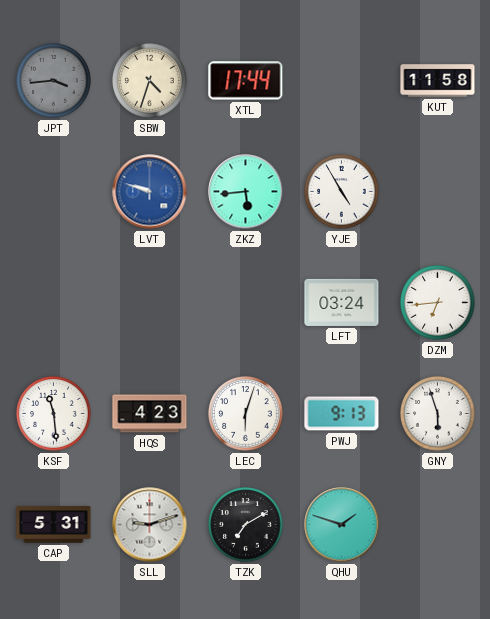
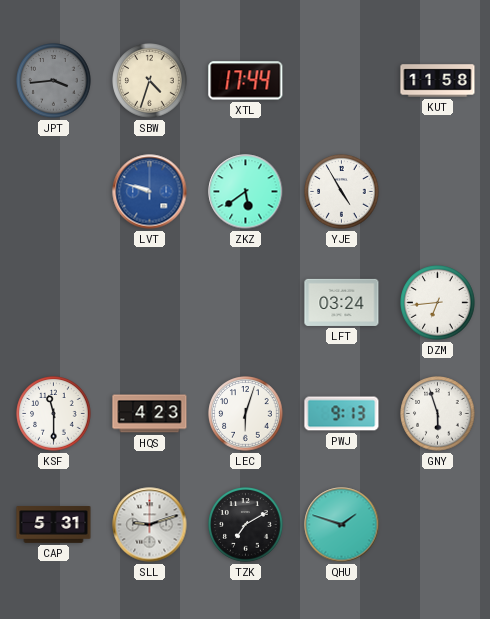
ZKZ: 5:44 -> 5:39
KSF: 11:29 -> 11:30
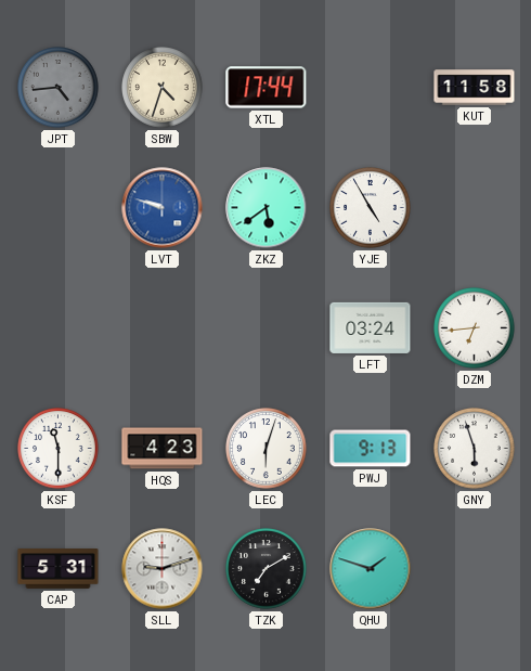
JPT: 3:44 -> 4:44
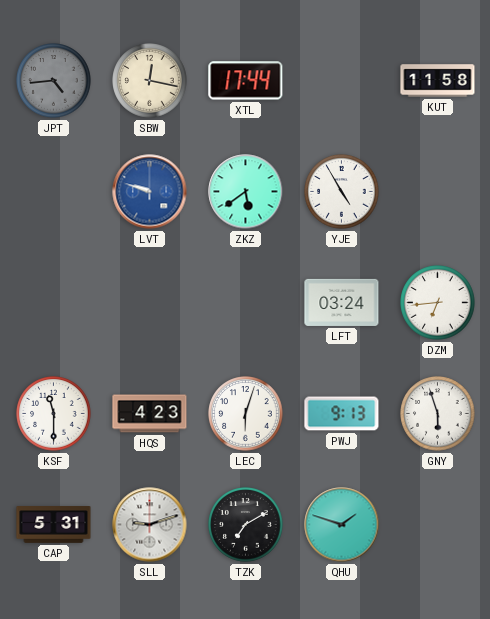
SBW: 4:33 -> 12:17
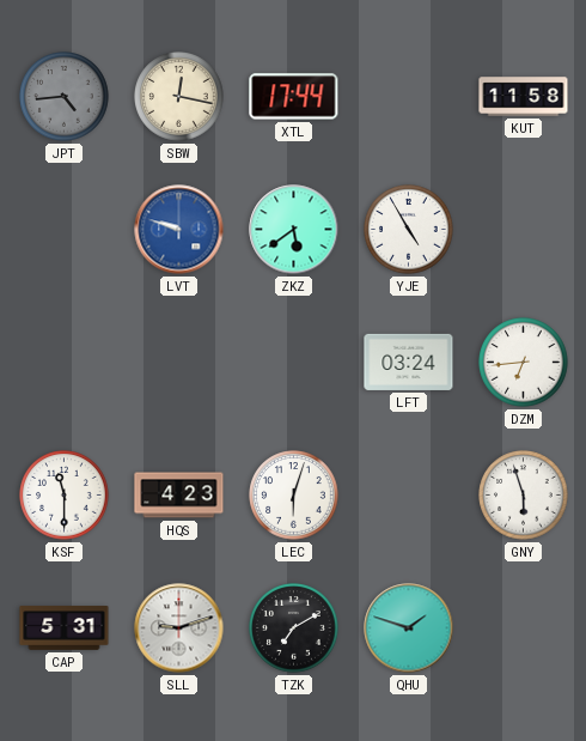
PWJ: 9:13 -> none
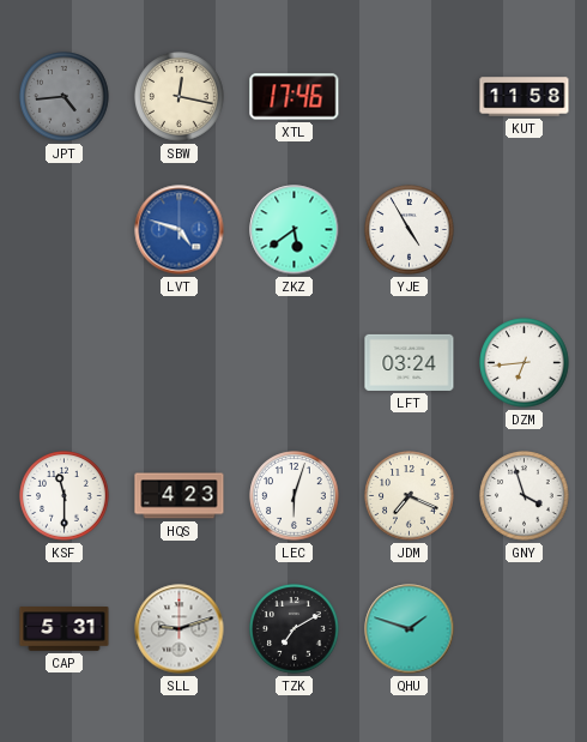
XTL: 17:44 -> 17:46
LVT: 9:48 -> 4:48
JDM: none -> 7:19
GNY: 5:57 -> 3:57
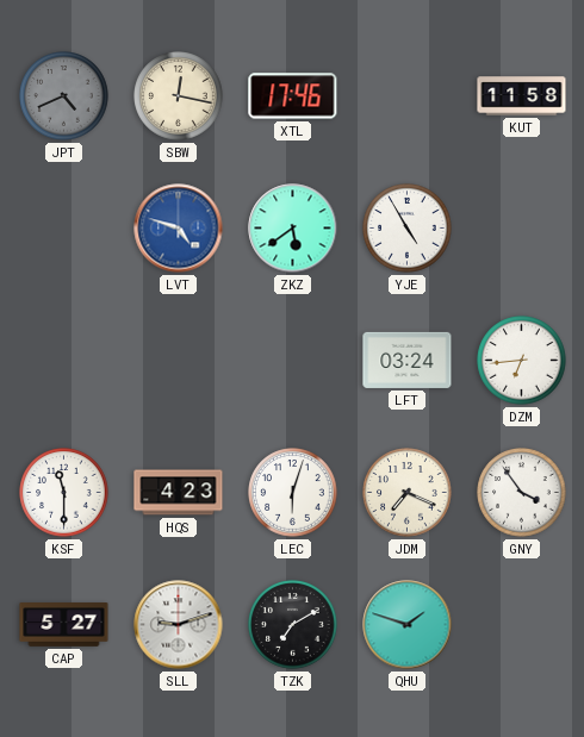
JPT: 4:44 -> 4:41
GNY: 3:57 -> 3:54
CAP: 5:31 -> 5:27
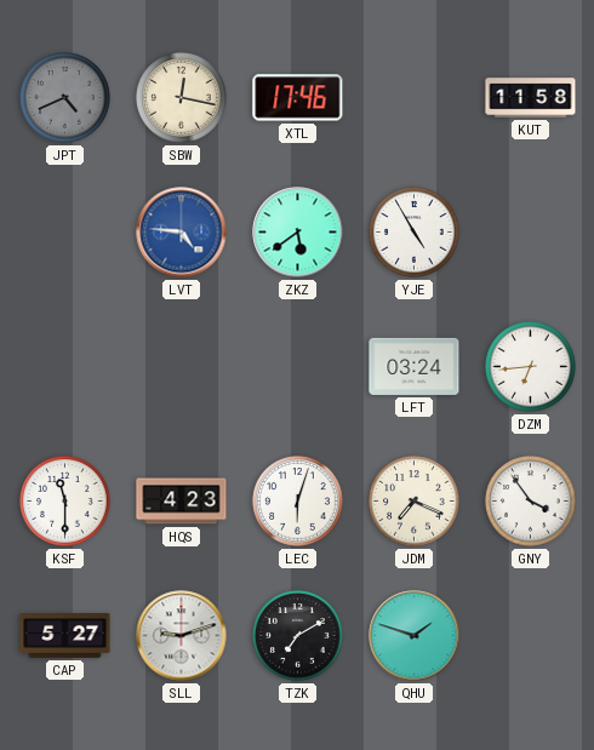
LVT: 4:48 -> 4:46
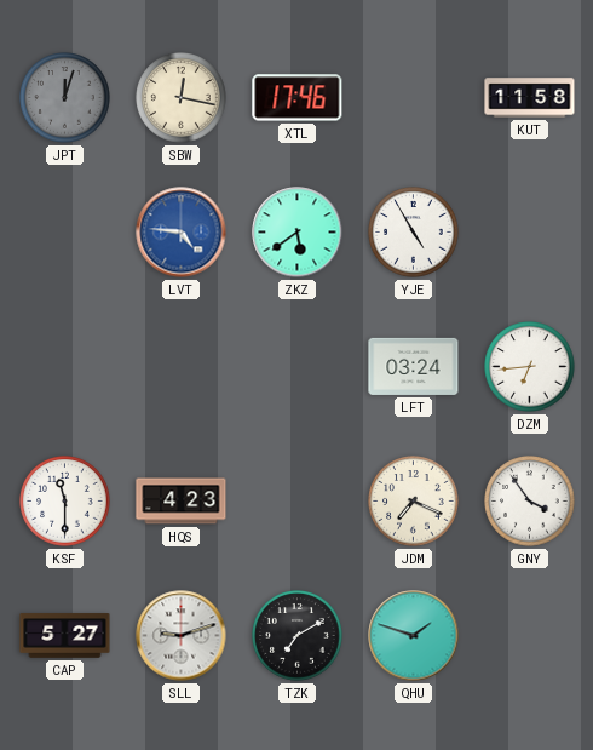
JPT: 4:41 -> 12:03
LEC: 6:03 -> none
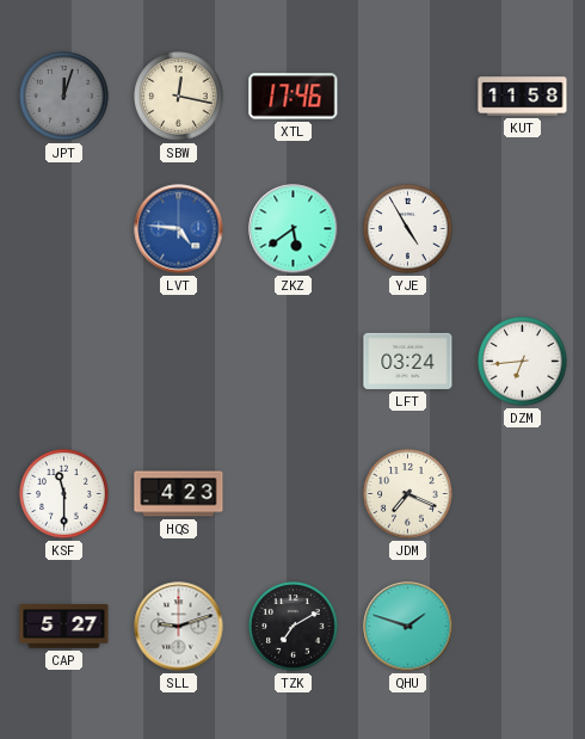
GNY: 3:54 -> none
